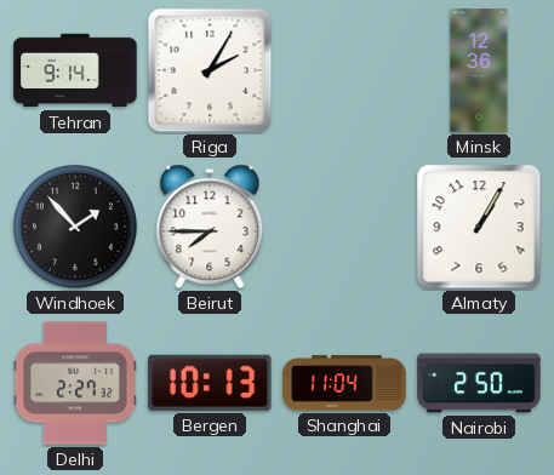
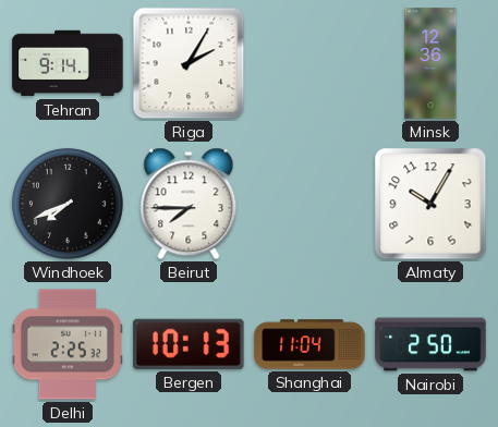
Windhoek: 1:53 -> 7:41
Almaty: 1:05 -> 10:05
Delhi: 2:27 -> 2:25
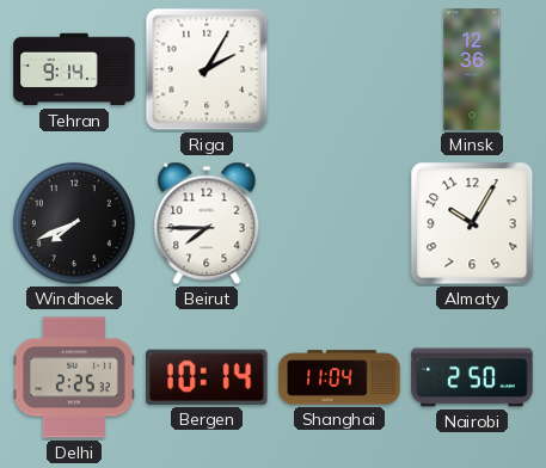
Bergen: 10:13 -> 10:14
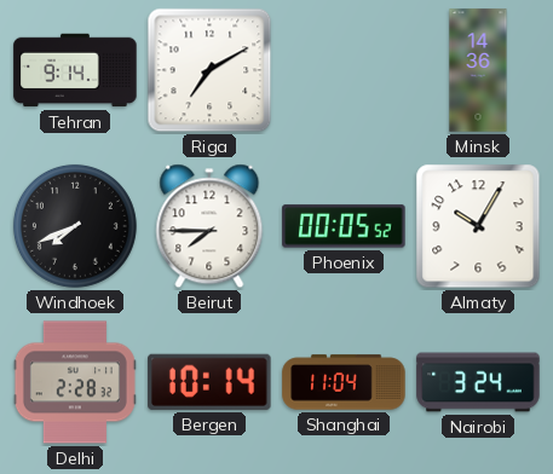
Riga: 2:05 -> 7:10
Minsk: 12:36 -> 14:36
Phoenix: none -> 00:05
Delhi: 2:25 -> 2:28
Nairobi: 2:50 -> 3:24
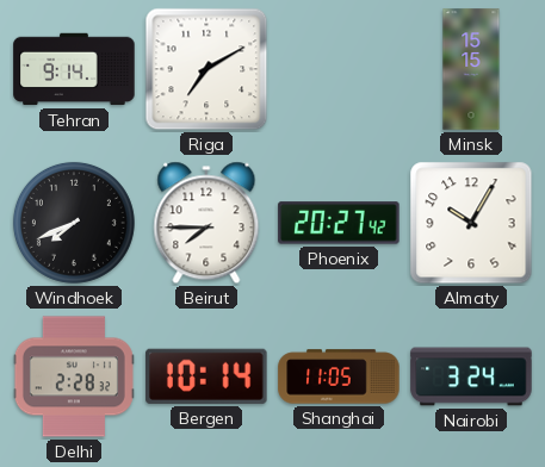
Minsk: 14:36 -> 15:15
Phoenix: 00:05 -> 20:27
Shanghai: 11:04 -> 11:05
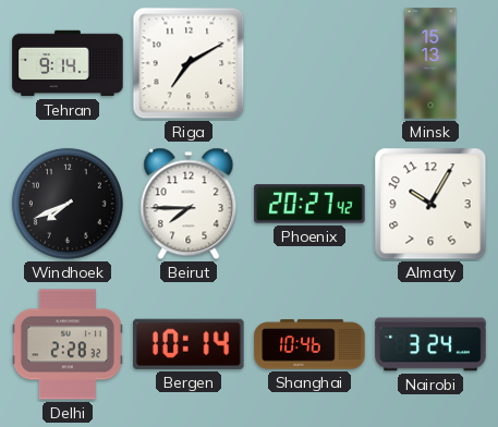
Minsk: 15:15 -> 15:13
Shanghai: 11:05 -> 10:46
